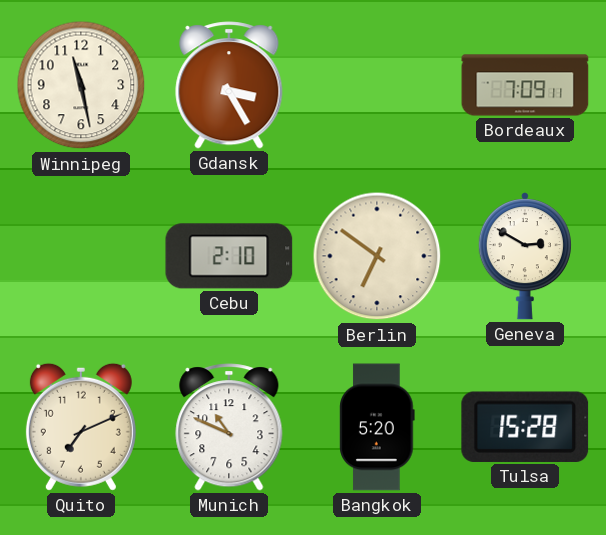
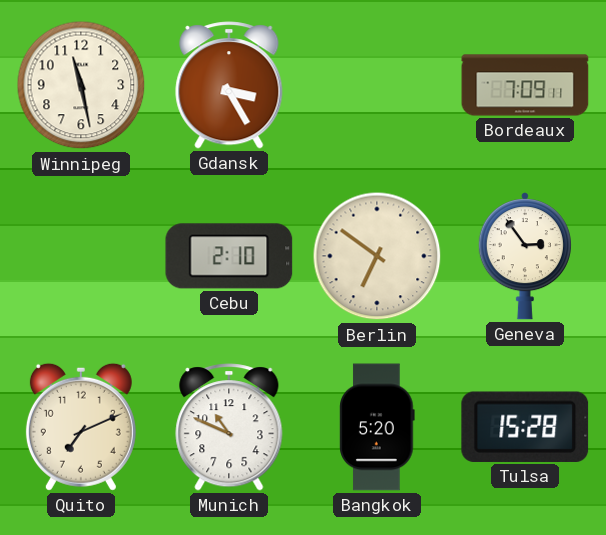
Geneva: 2:50 -> 2:54
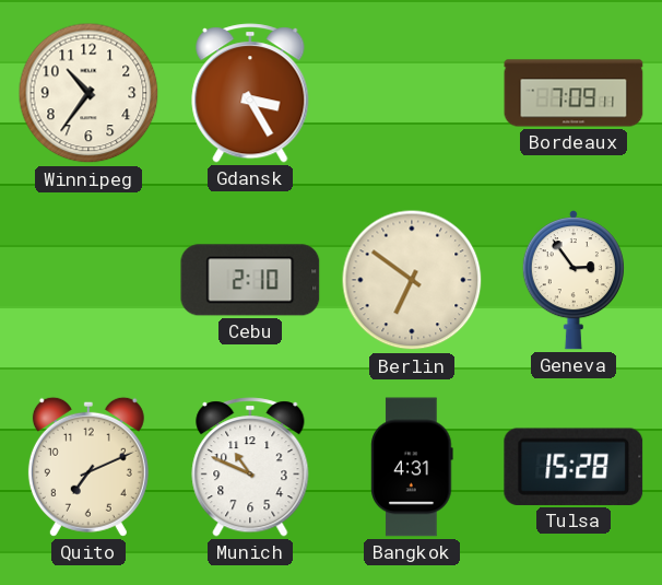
Winnipeg: 11:28 -> 10:36
Bangkok: 5:20 -> 4:31
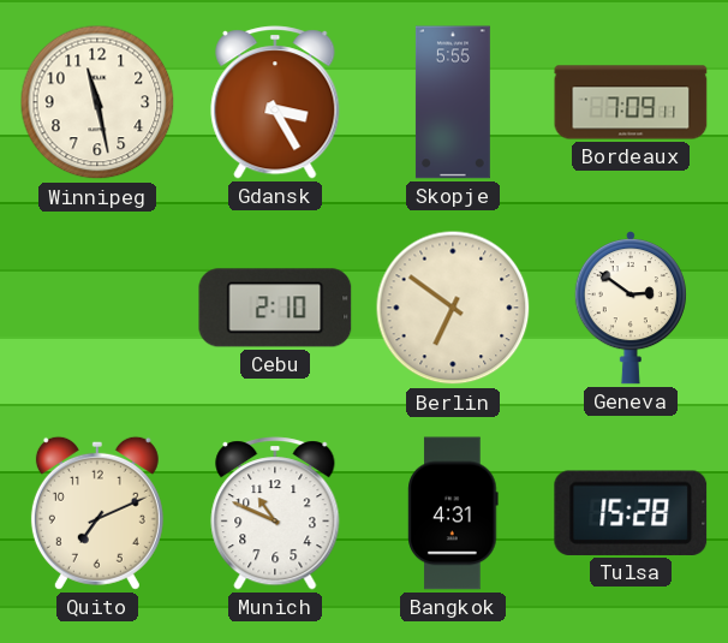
Winnipeg: 10:36 -> 11:28
Skopje: none -> 5:55
Geneva: 2:54 -> 2:51
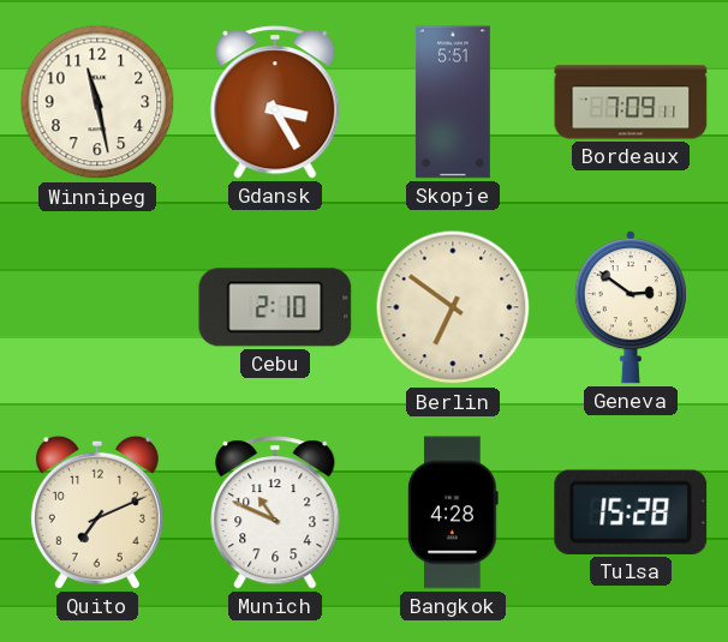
Skopje: 5:55 -> 5:51
Bangkok: 4:31 -> 4:28
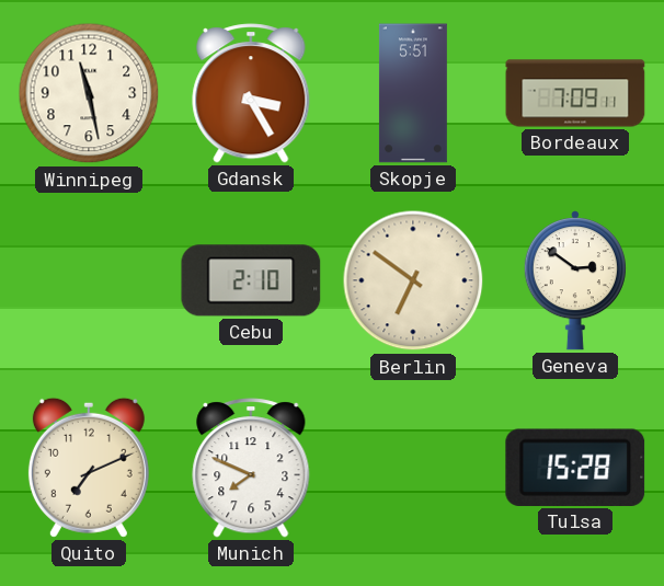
Munich: 10:49 -> 7:49
Bangkok: 4:28 -> none
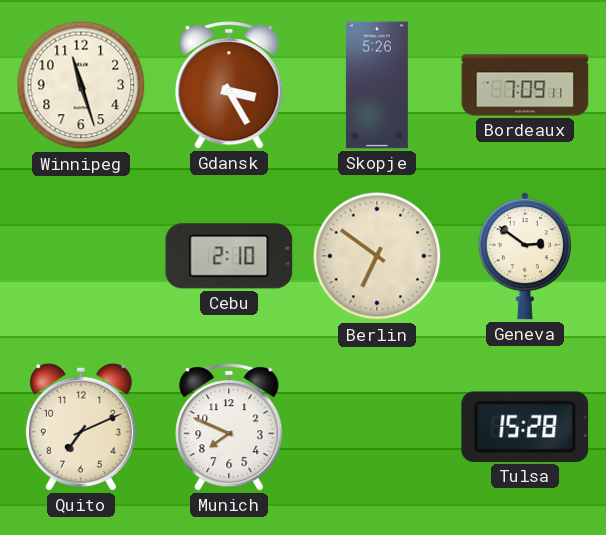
Winnipeg: 11:28 -> 11:27
Skopje: 5:51 -> 5:26
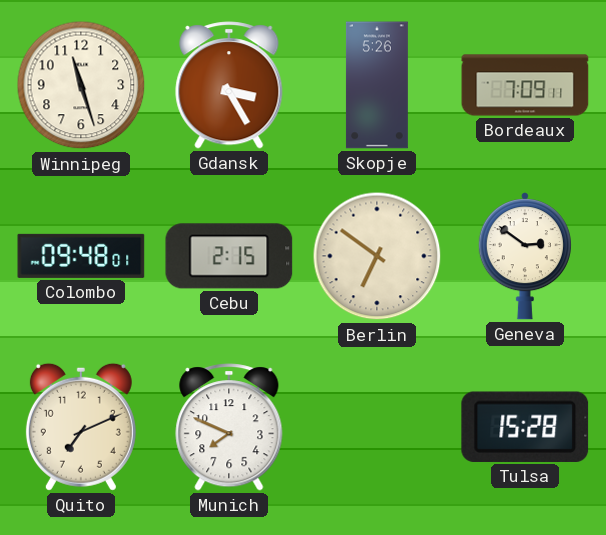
Colombo: none -> 09:48
Cebu: 2:10 -> 2:15
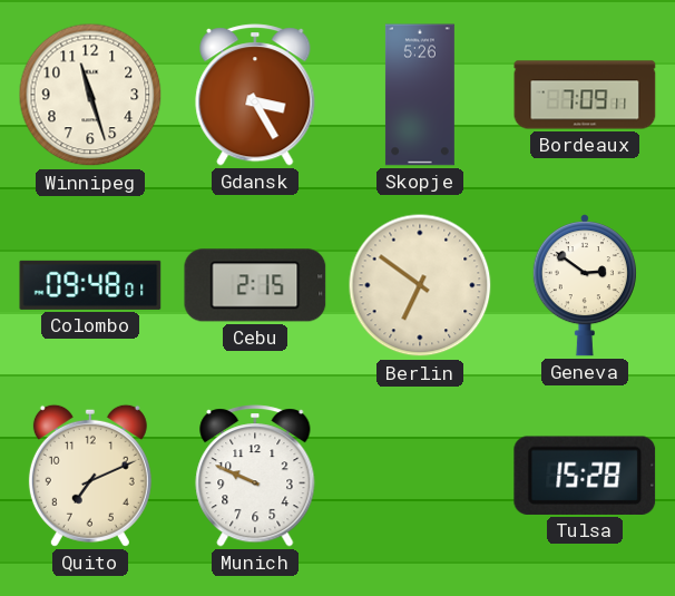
Munich: 7:49 -> 9:49
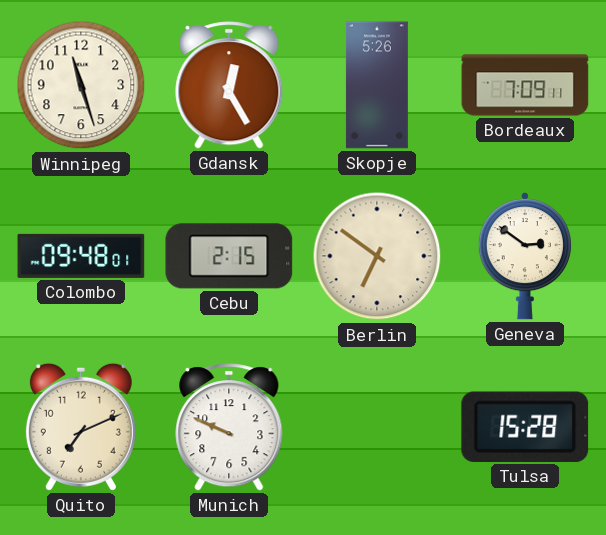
Gdansk: 3:25 -> 12:25
